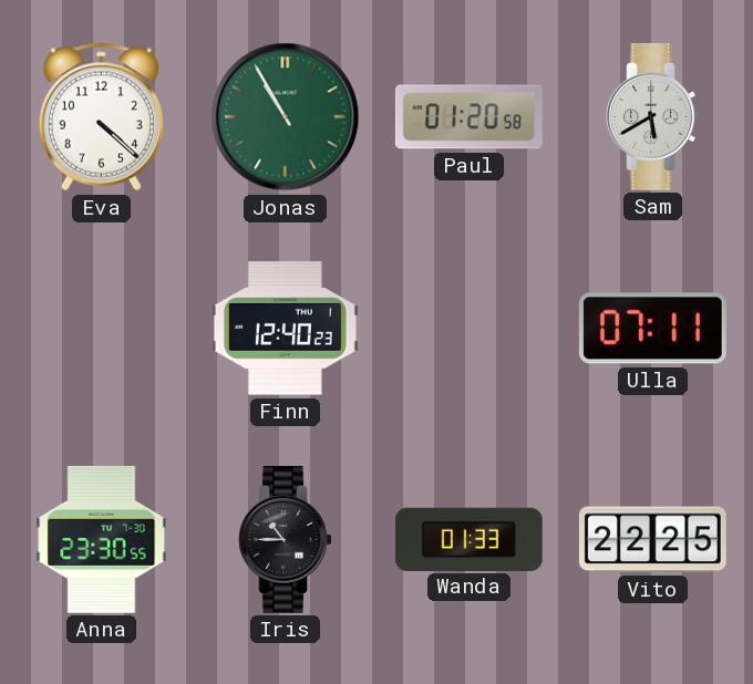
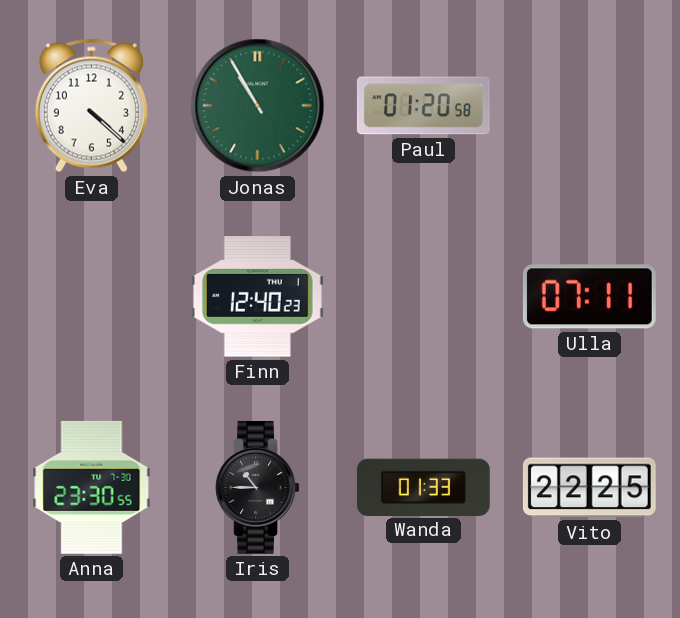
Sam: 5:40 -> none
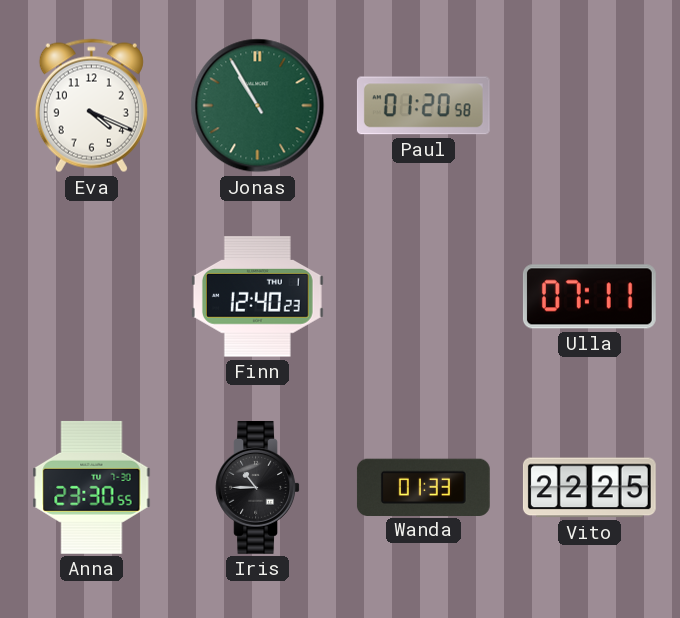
Eva: 4:22 -> 4:19
